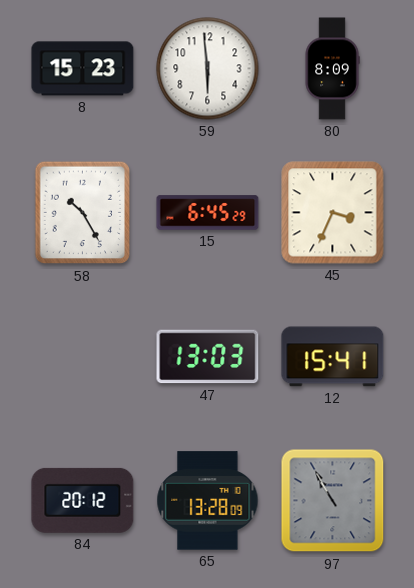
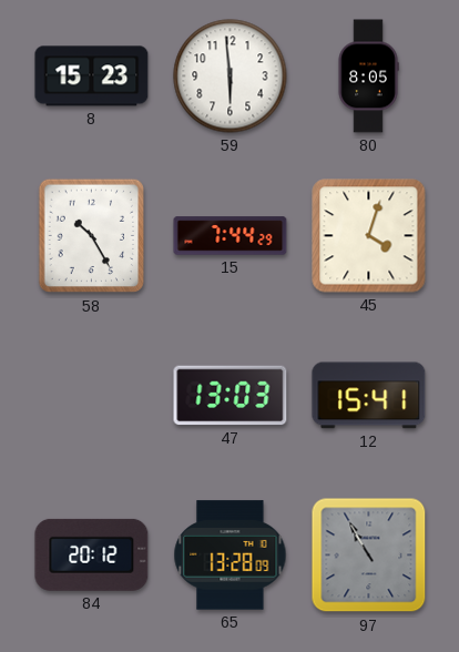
80: 8:09 -> 8:05
15: 6:45 -> 7:44
45: 3:34 -> 4:03
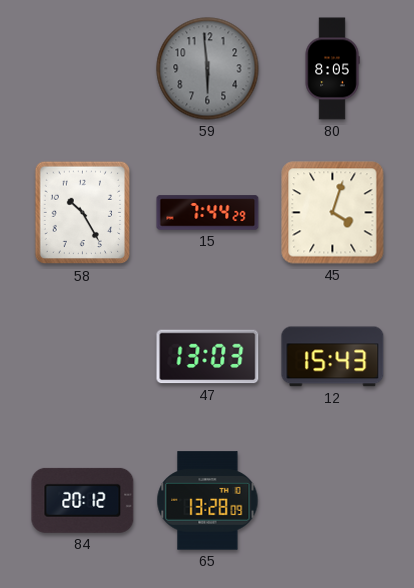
8: 15:23 -> none
59 dial: white -> grey
12: 15:41 -> 15:43
97: 10:55 -> none
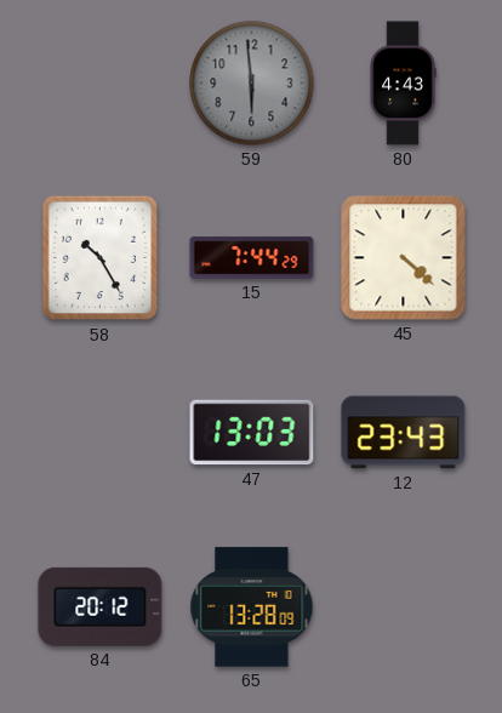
80: 8:05 -> 4:43
45: 4:03 -> 4:22
12: 15:43 -> 23:43
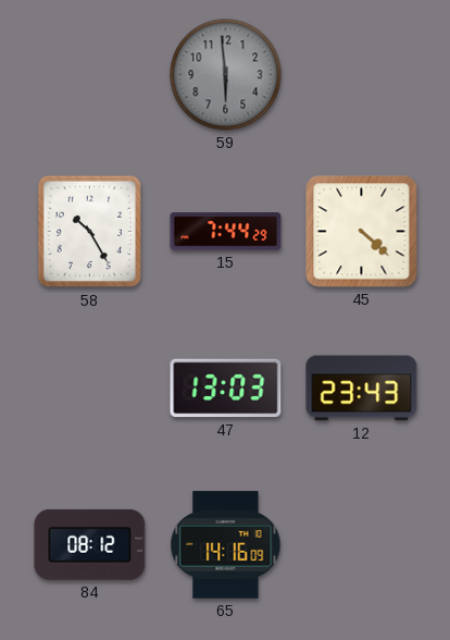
80: 4:43 -> none
84: 20:12 -> 08:12
65: 13:28 -> 14:16
